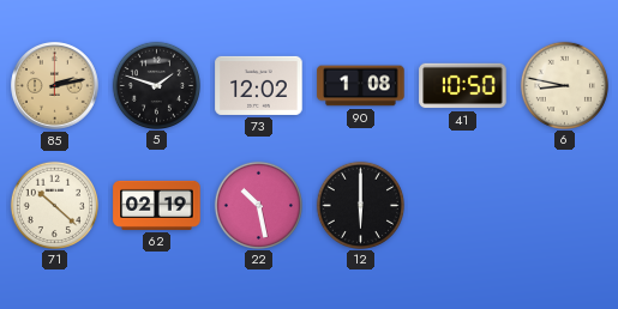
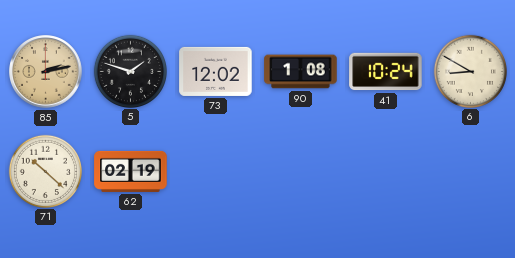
41: 10:50 -> 10:24
6: 8:47 -> 8:50
22: 10:28 -> none
12: 6:00 -> none
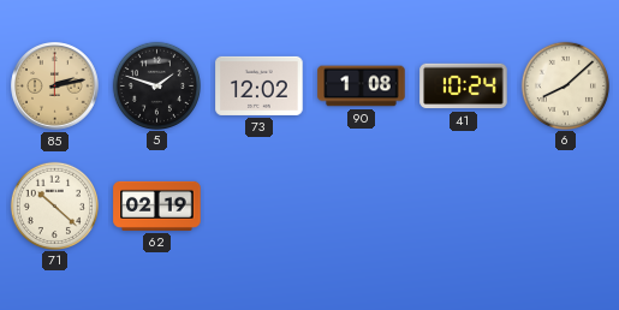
6: 8:50 -> 8:08
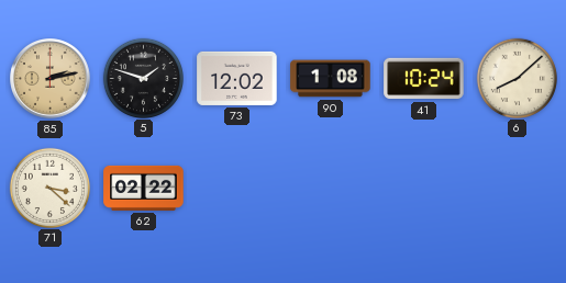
71: 10:22 -> 3:22
62: 02:19 -> 02:22
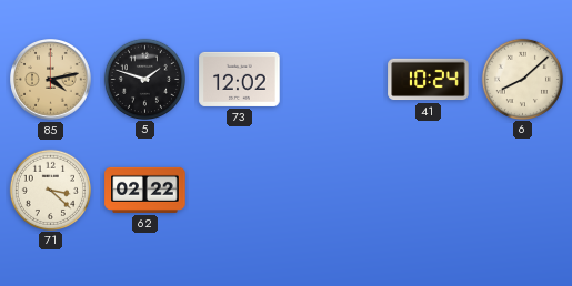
85: 2:13 -> 4:13
90: 1:08 -> none
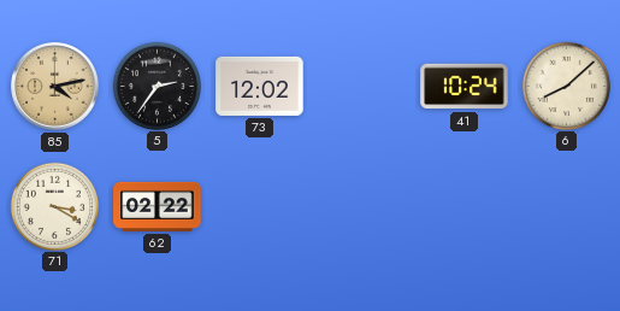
5: 1:48 -> 2:36
71: 3:22 -> 3:20
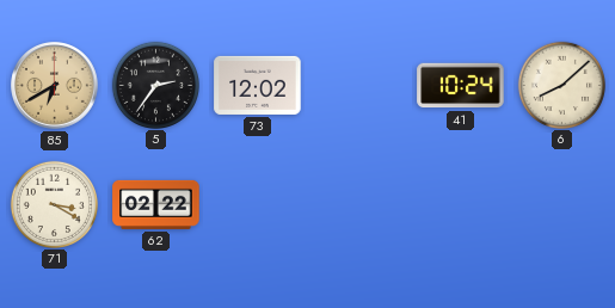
85: 4:13 -> 6:40
